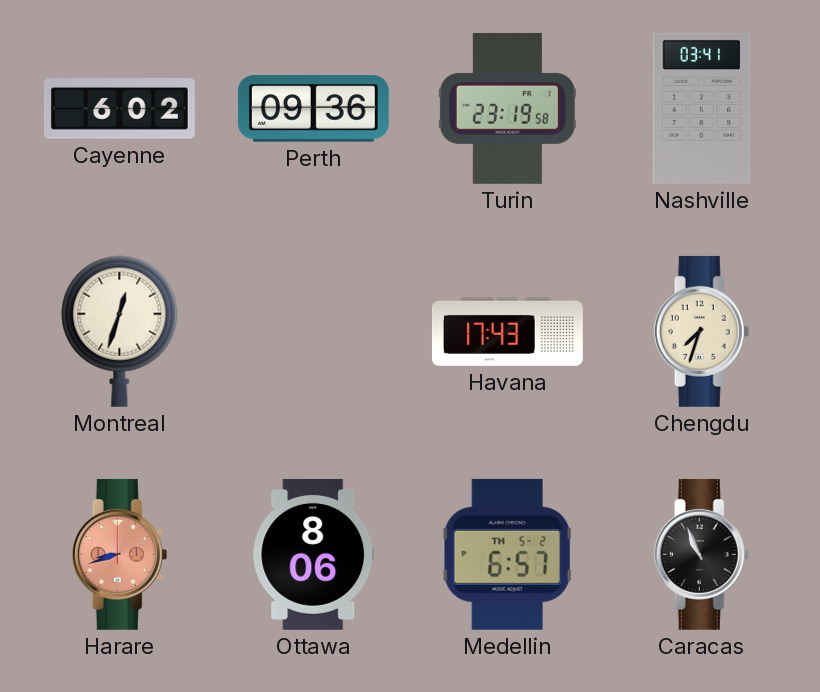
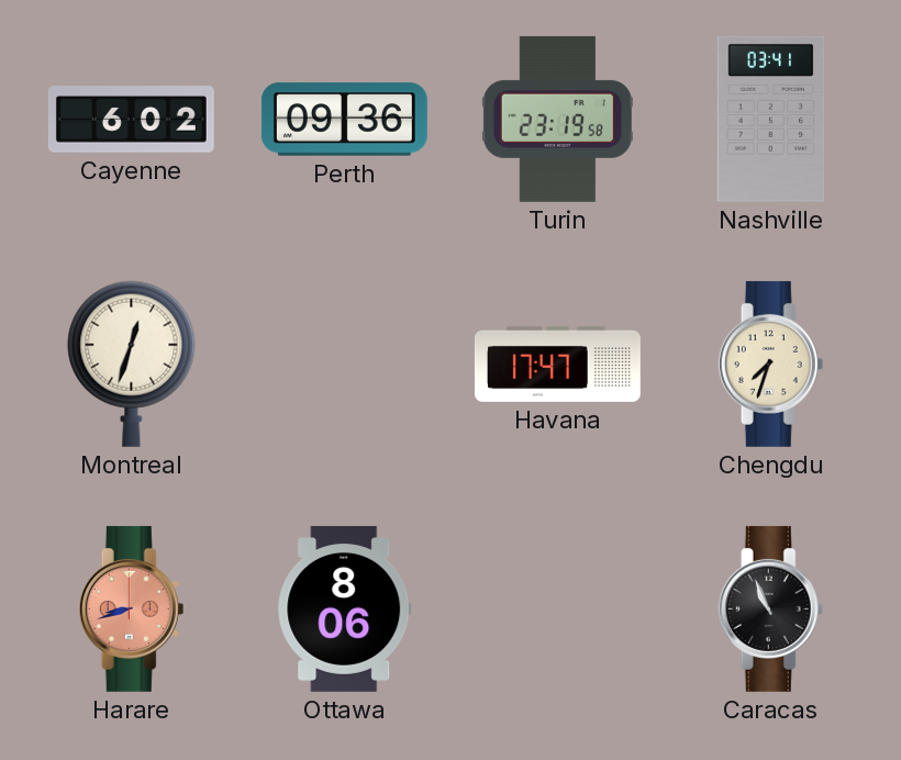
Havana: 17:43 -> 17:47
Medellin: 6:57 -> none
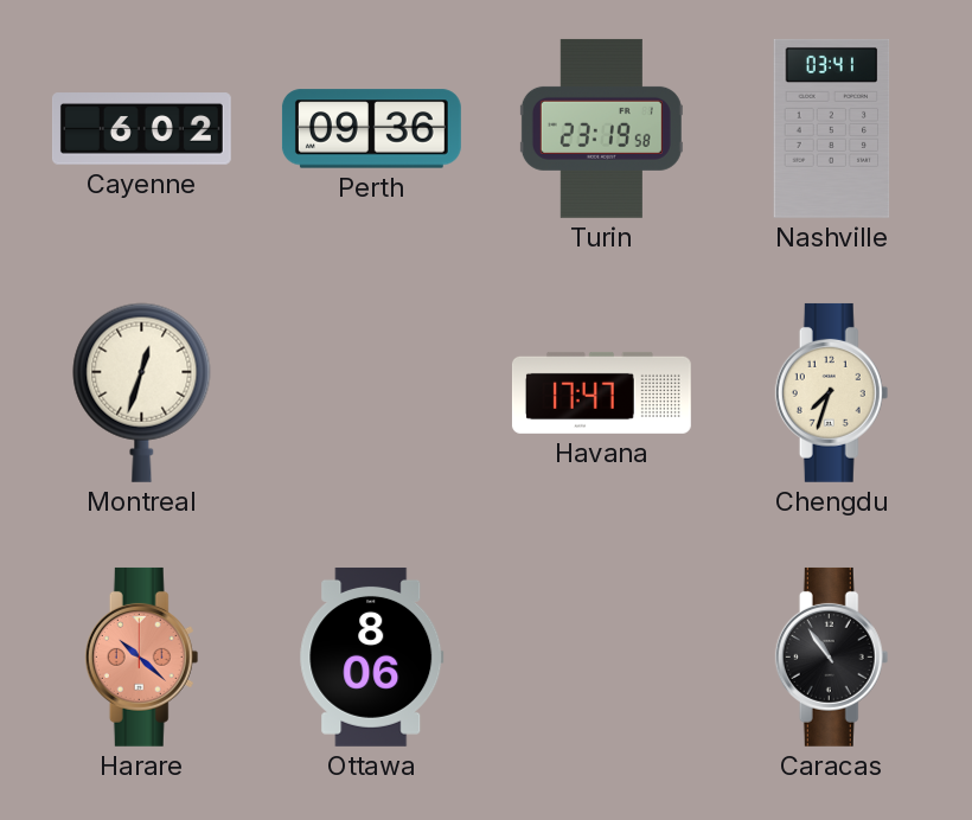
Harare: 8:42 -> 10:22
Caracas: 10:56 -> 10:54
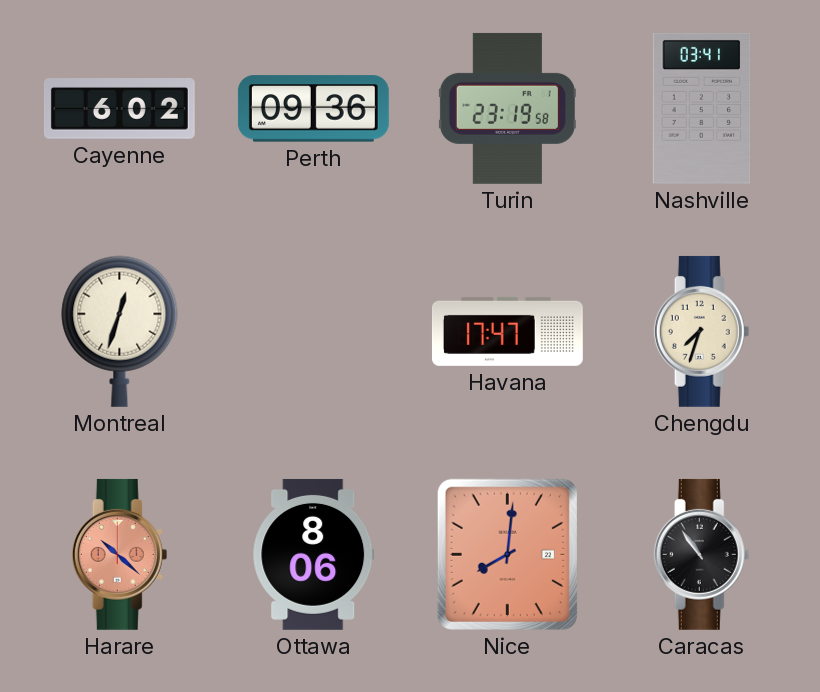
Nice: none -> 8:01
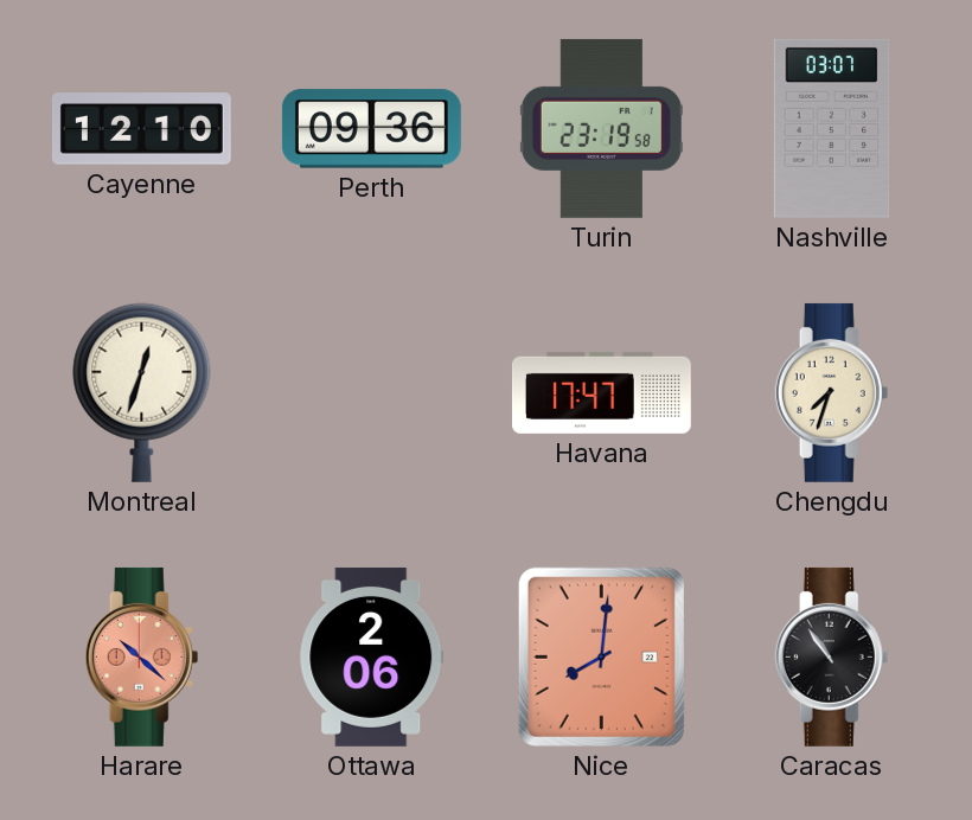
Cayenne: 6:02 -> 12:10
Nashville: 03:41 -> 03:07
Ottawa: 8:06 -> 2:06
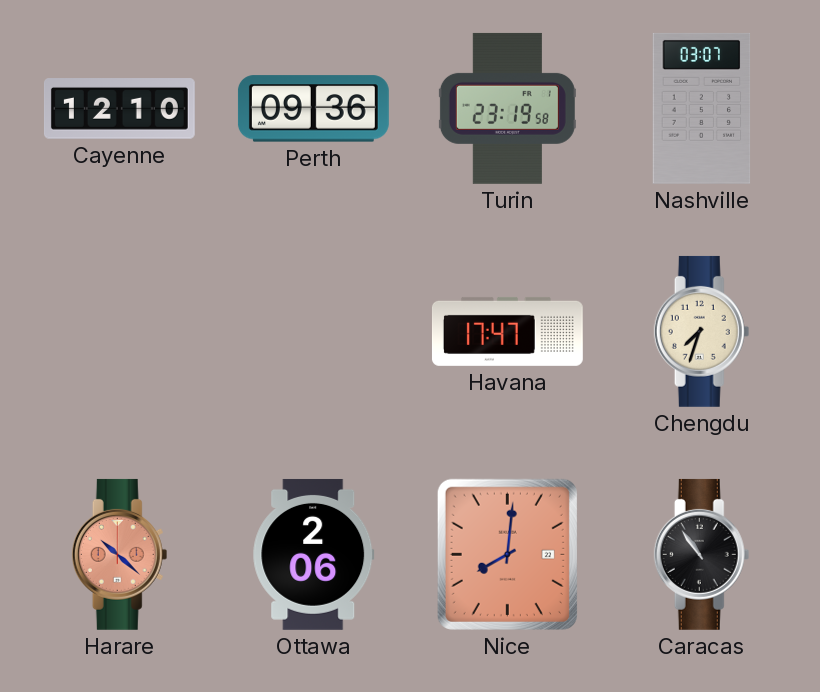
Montreal: 12:33 -> none
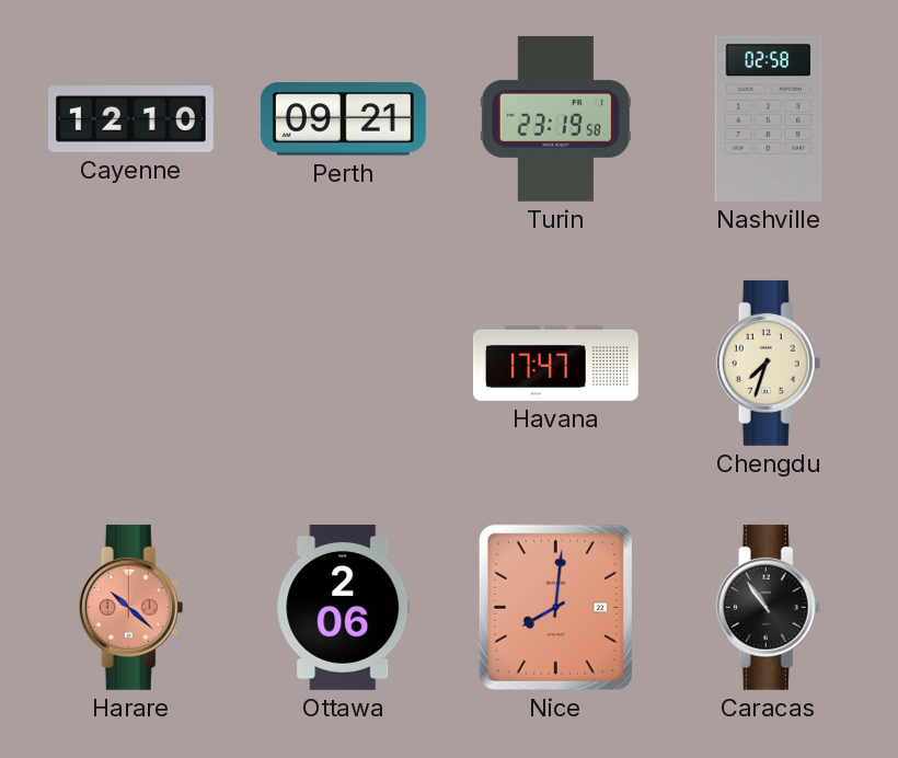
Perth: 09:36 -> 09:21
Nashville: 03:07 -> 02:58
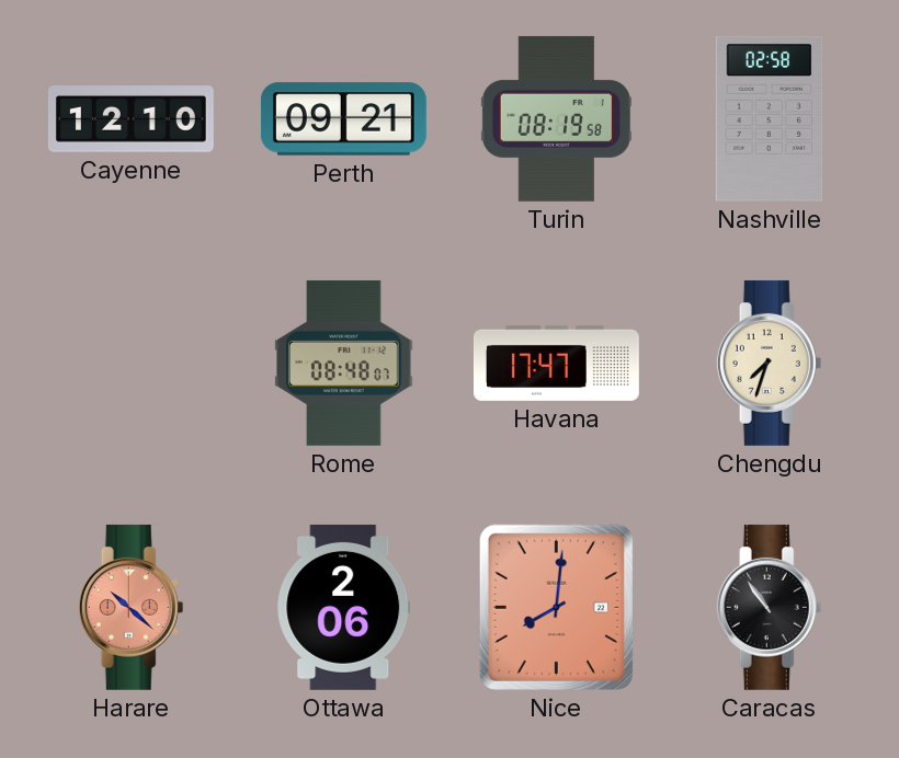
Turin: 23:19 -> 08:19
Rome: none -> 08:48
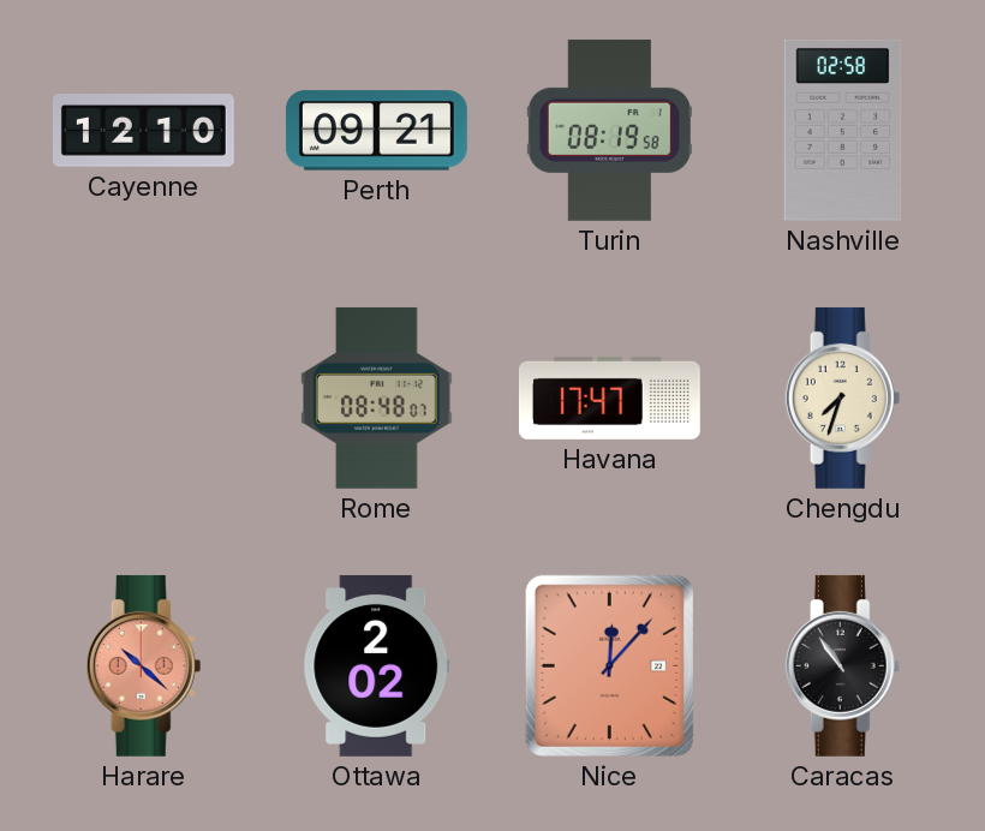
Ottawa: 2:06 -> 2:02
Nice: 8:01 -> 12:07
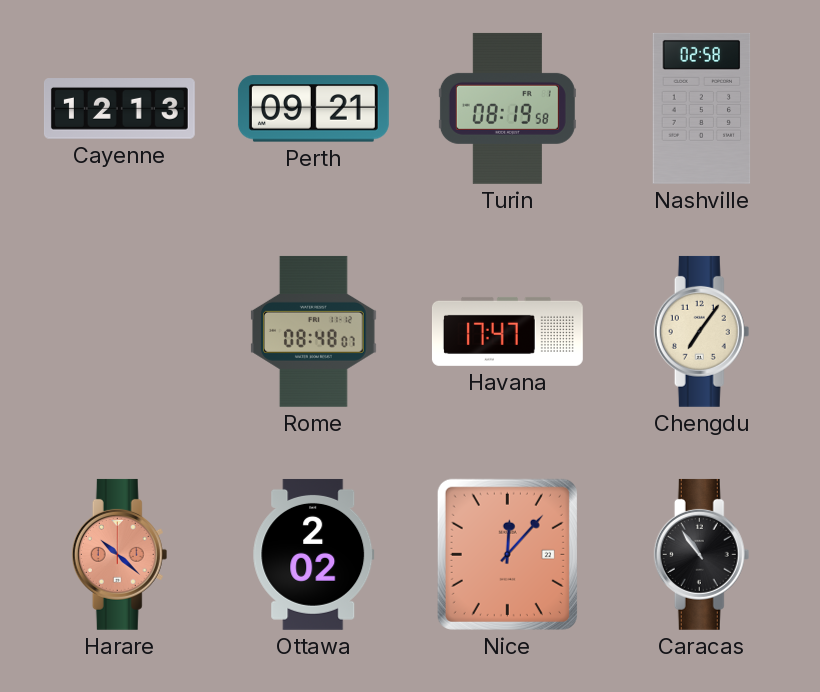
Cayenne: 12:10 -> 12:13
Chengdu: 7:33 -> 7:06
